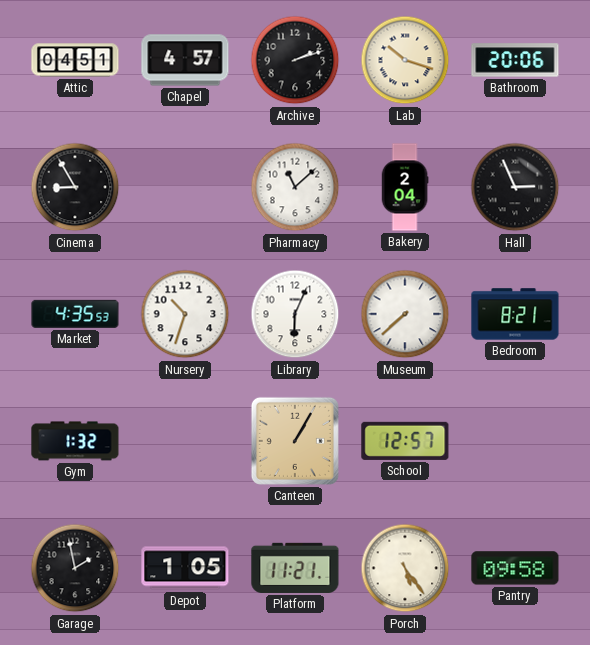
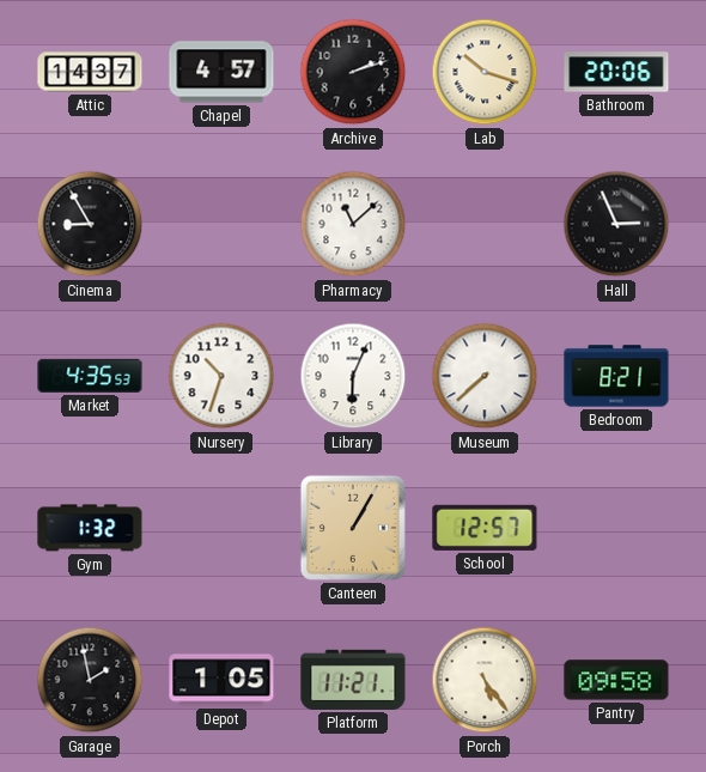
Attic: 04:51 -> 14:37
Bakery: 2:04 -> none
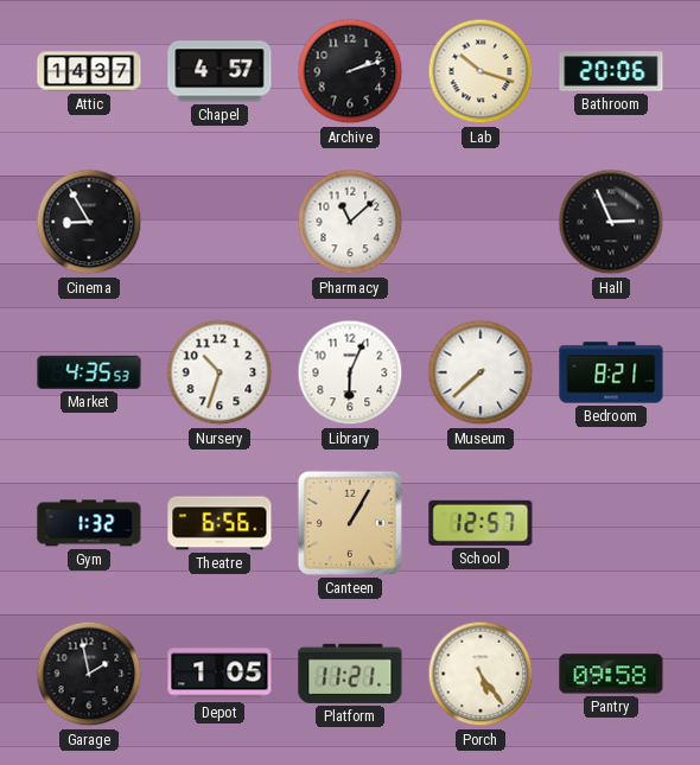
Theatre: none -> 6:56
